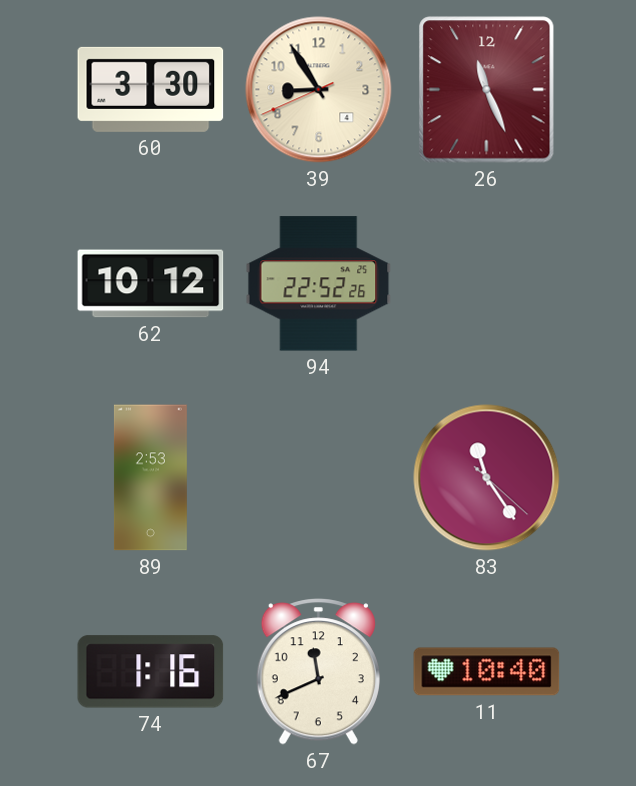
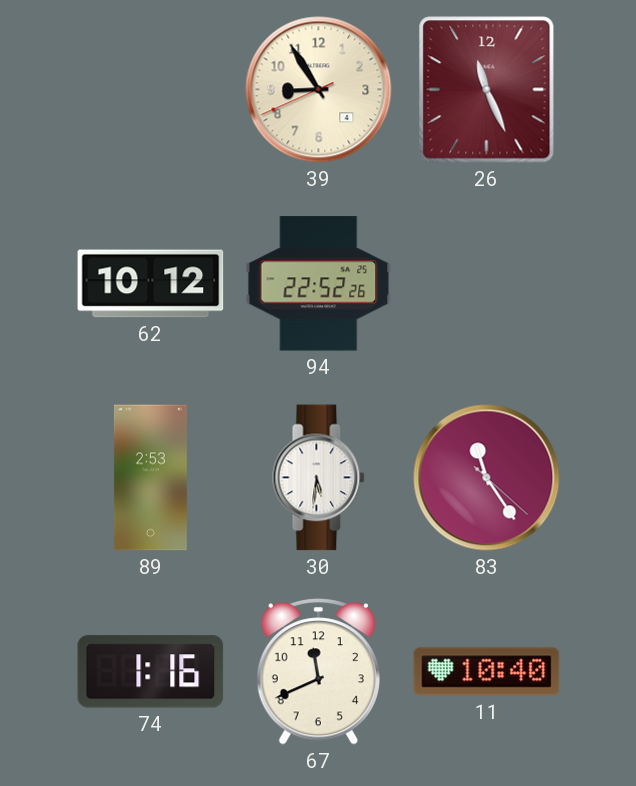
60: 3:30 -> none
30: none -> 5:31
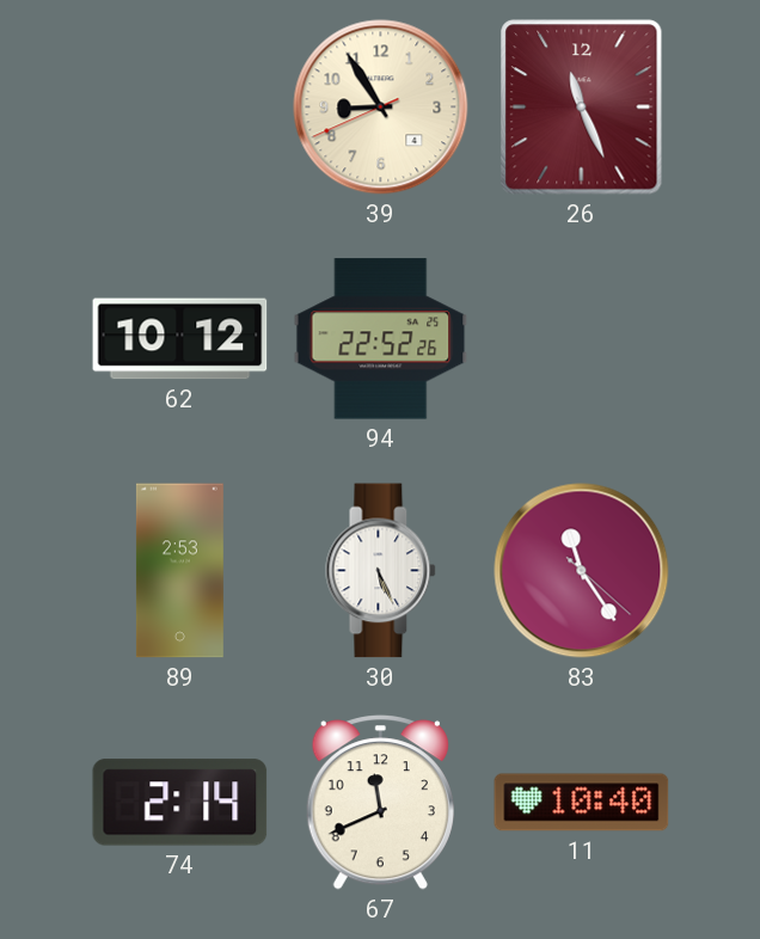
30: 5:31 -> 5:26
74: 1:16 -> 2:14
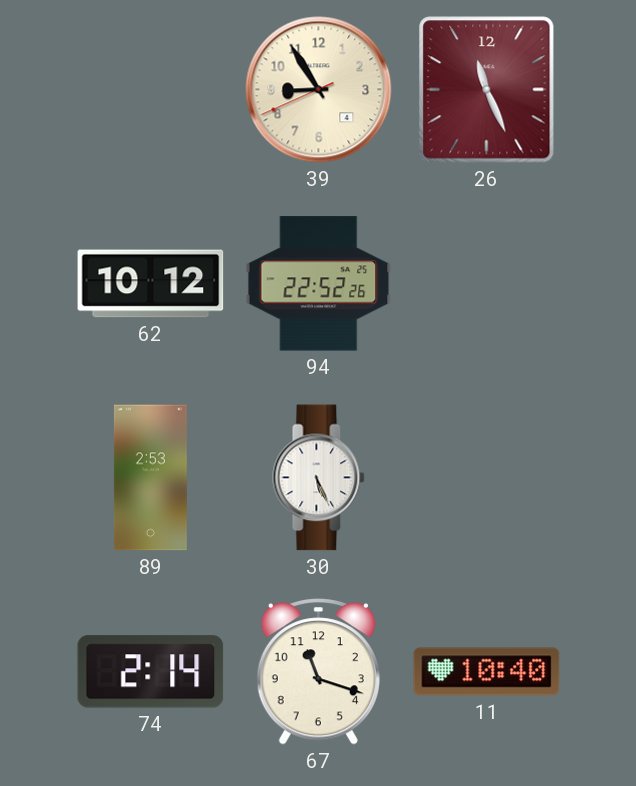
83: 11:24 -> none
67: 11:41 -> 11:18
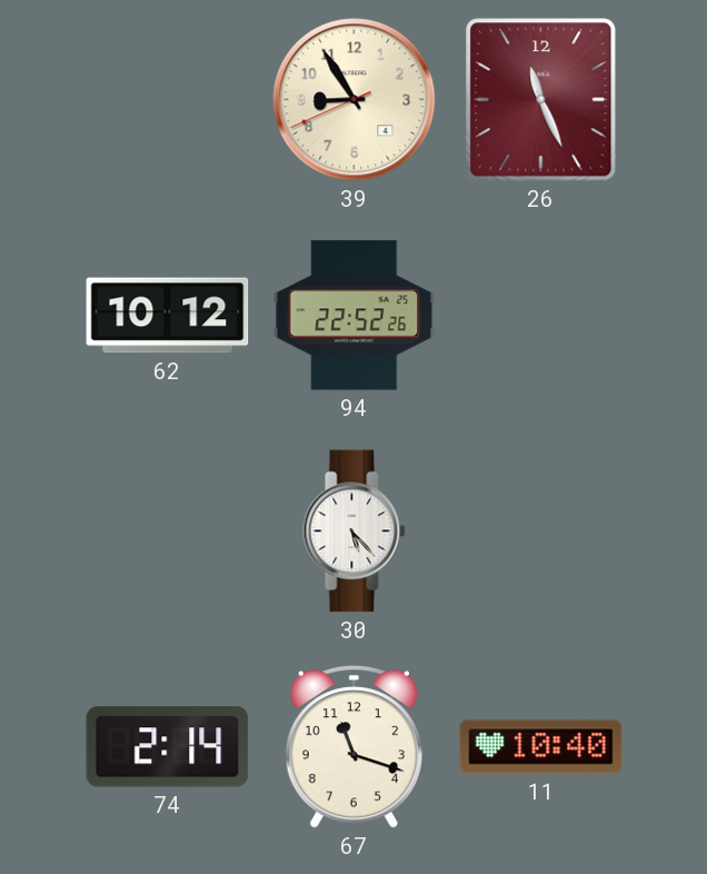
89: 2:53 -> none
30: 5:26 -> 5:23
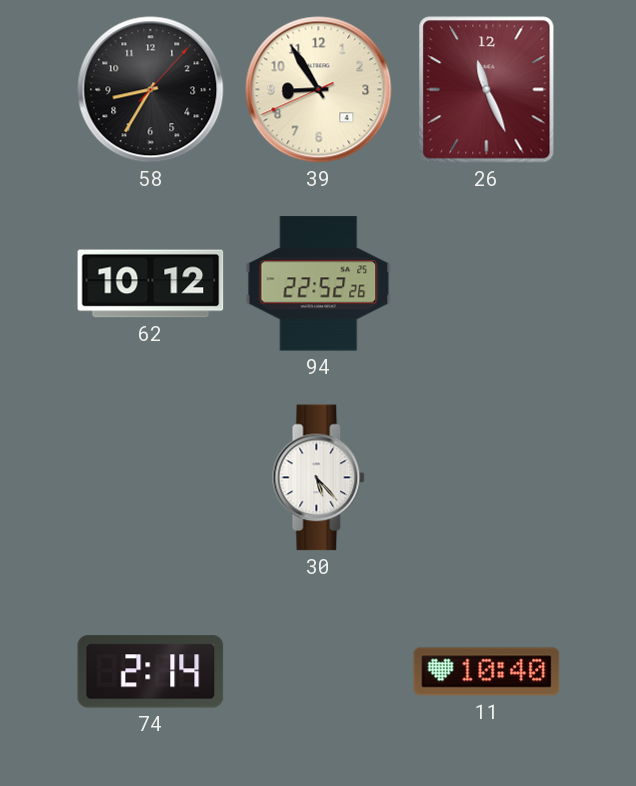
58: none -> 8:35
67: 11:18 -> none
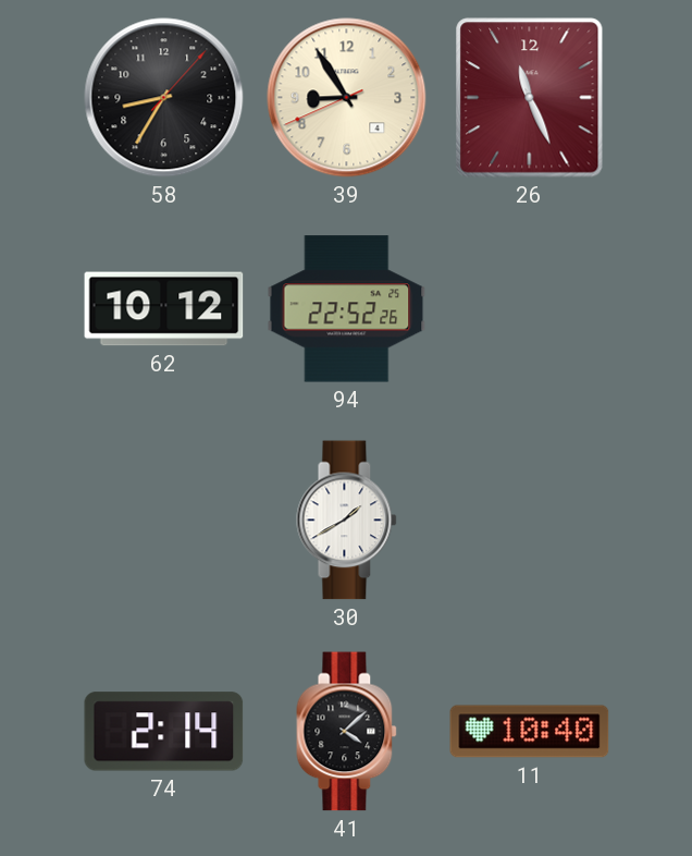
30: 5:23 -> 1:40
41: none -> 4:08
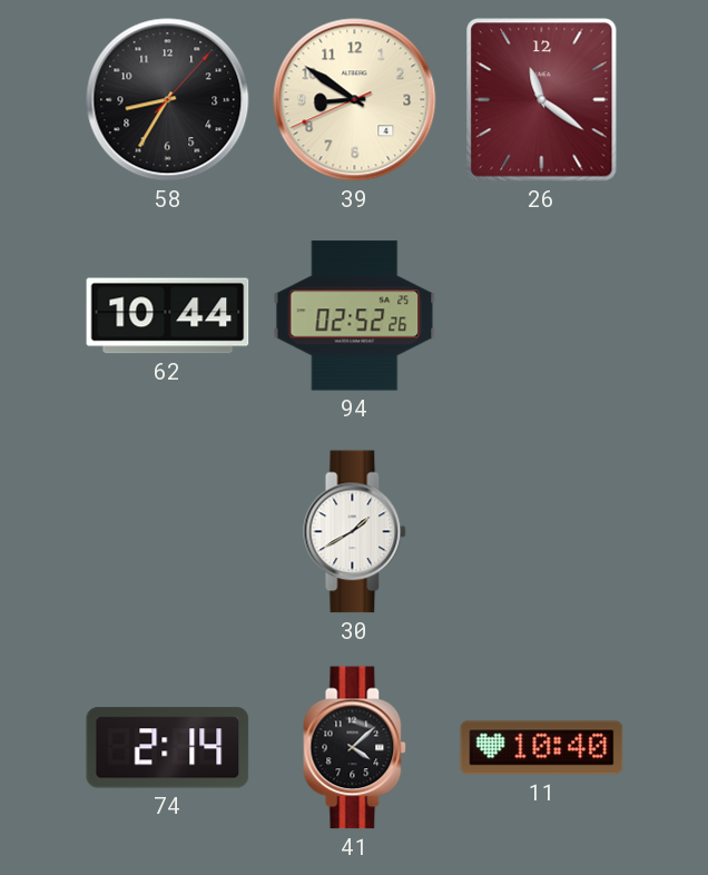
39: 8:54 -> 8:50
26: 11:26 -> 11:21
62: 10:12 -> 10:44
94: 22:52 -> 02:52
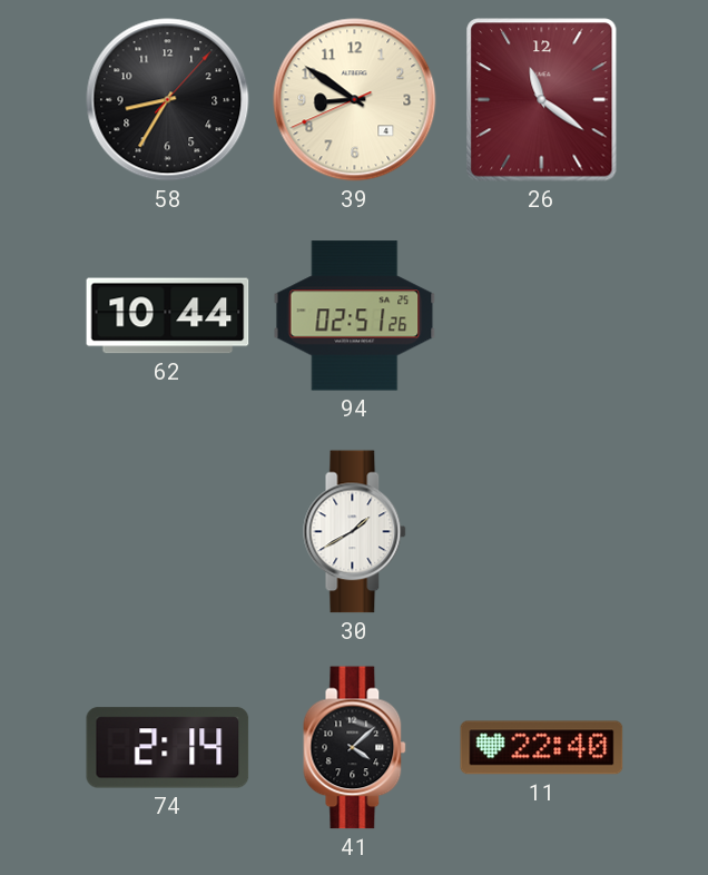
94: 02:52 -> 02:51
11: 10:40 -> 22:40
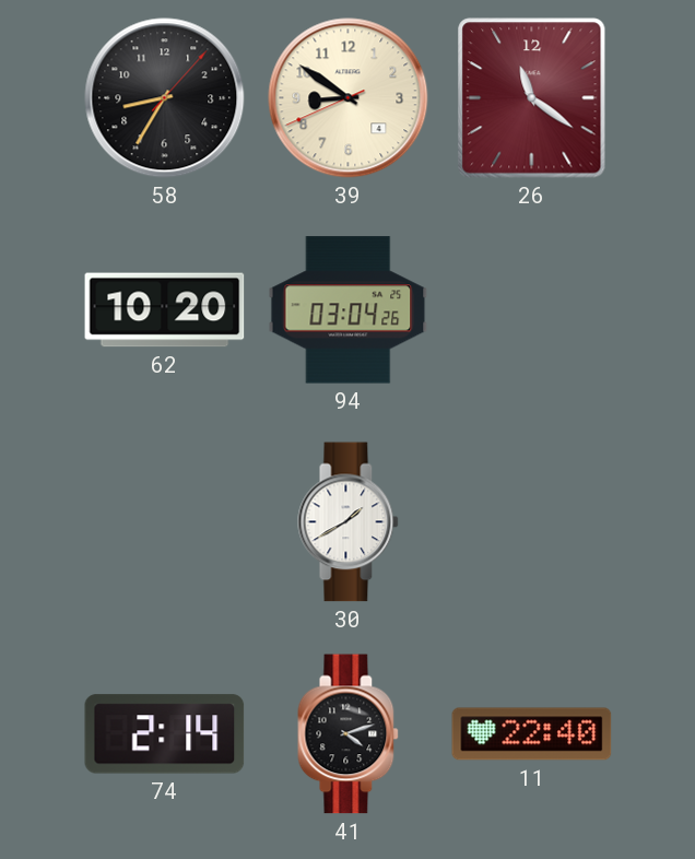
62: 10:44 -> 10:20
94: 02:51 -> 03:04
41: 4:08 -> 4:12
